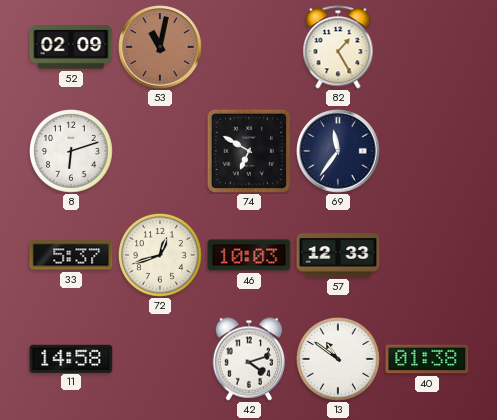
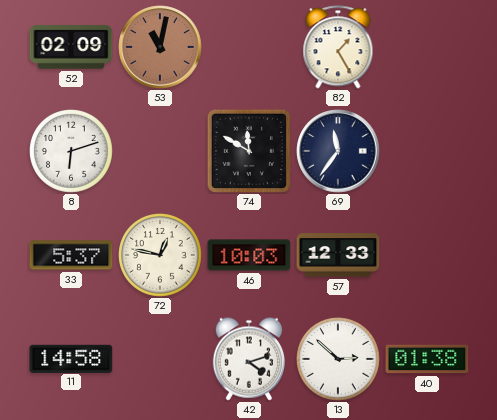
74: 6:50 -> 11:50
72: 12:42 -> 12:47
13: 10:51 -> 2:52
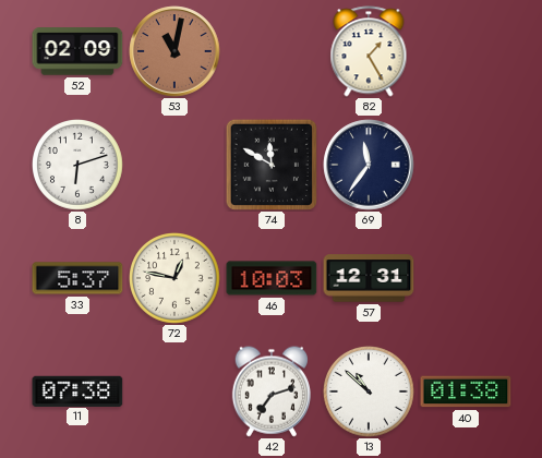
57: 12:33 -> 12:31
11: 14:58 -> 07:38
42: 4:12 -> 7:12
13: 2:52 -> 10:52
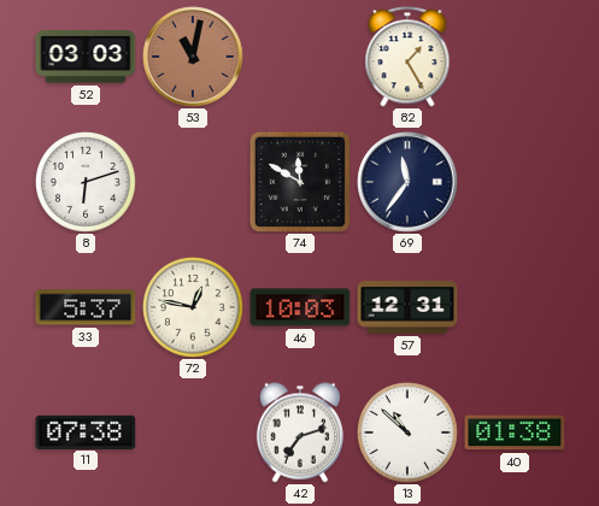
52: 02:09 -> 03:03
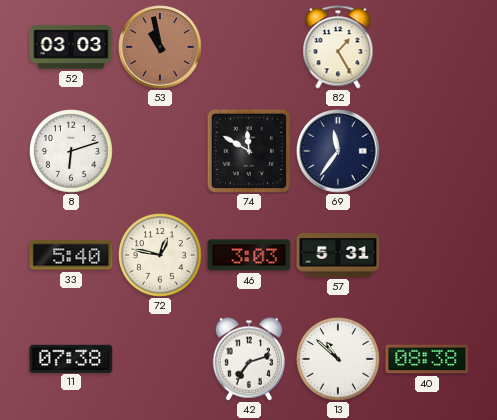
53: 11:02 -> 10:58
33: 5:37 -> 5:40
46: 10:03 -> 3:03
57: 12:31 -> 5:31
40: 01:38 -> 08:38
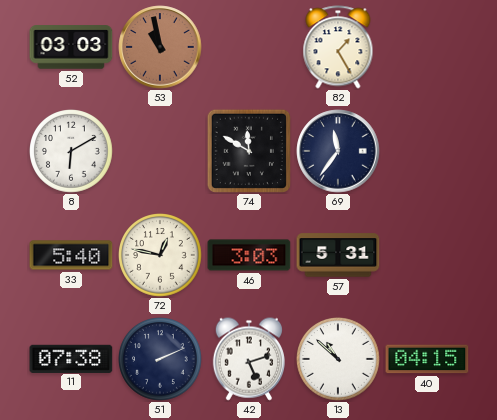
8: 6:12 -> 6:10
51: none -> 2:11
42: 7:12 -> 5:12
40: 08:38 -> 04:15
